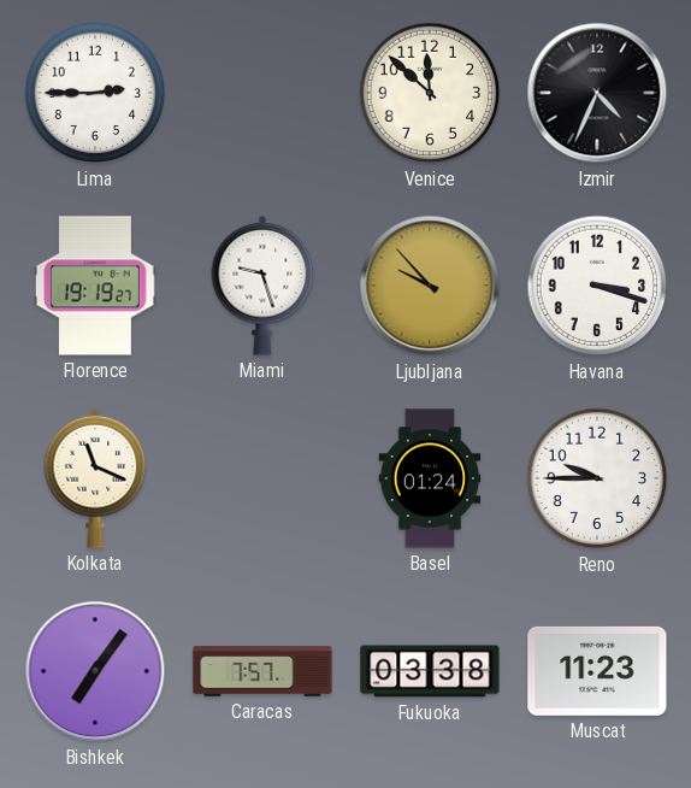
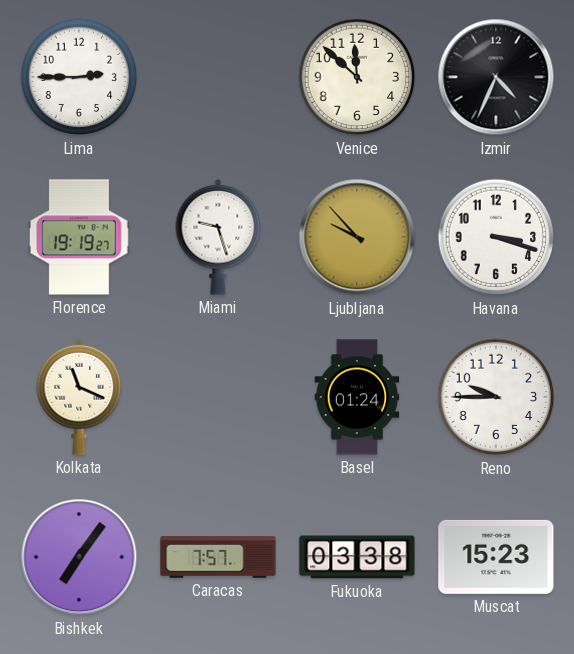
Muscat: 11:23 -> 15:23
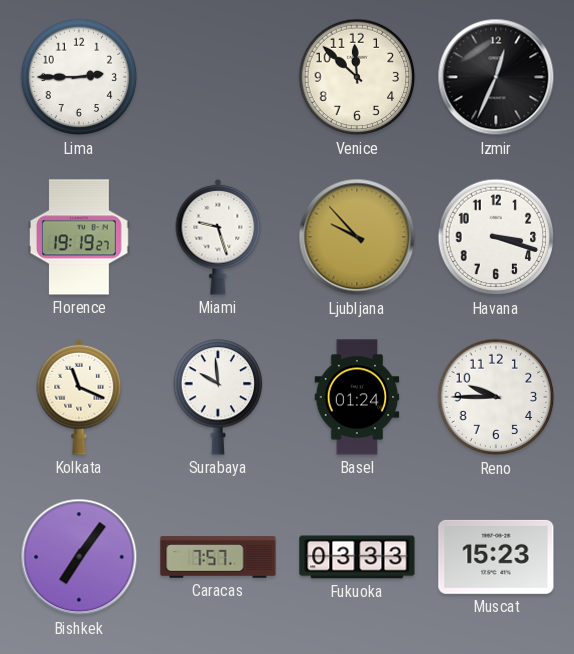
Izmir: 4:34 -> 12:34
Surabaya: none -> 9:59
Fukuoka: 03:38 -> 03:33
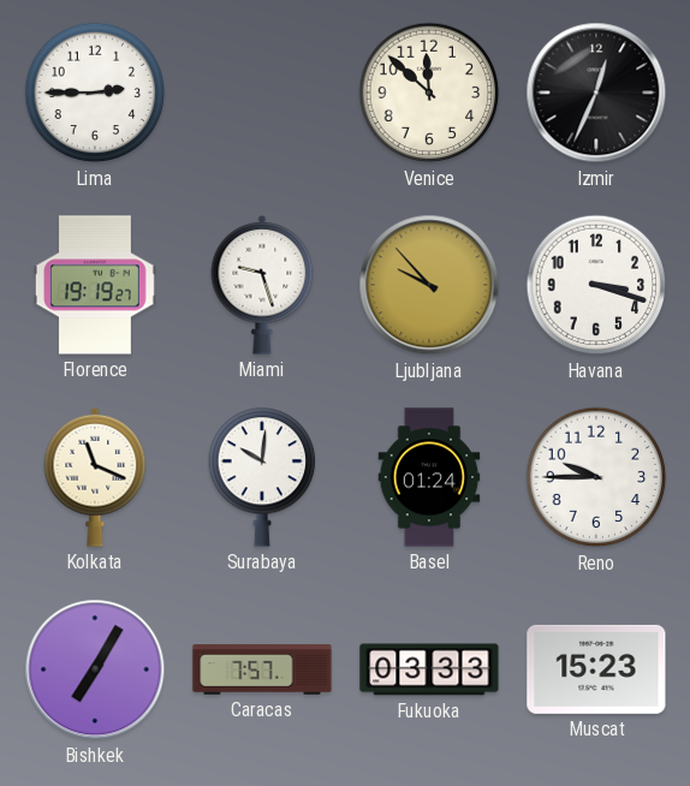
Surabaya: 9:59 -> 10:01
Bishkek: 7:06 -> 7:05
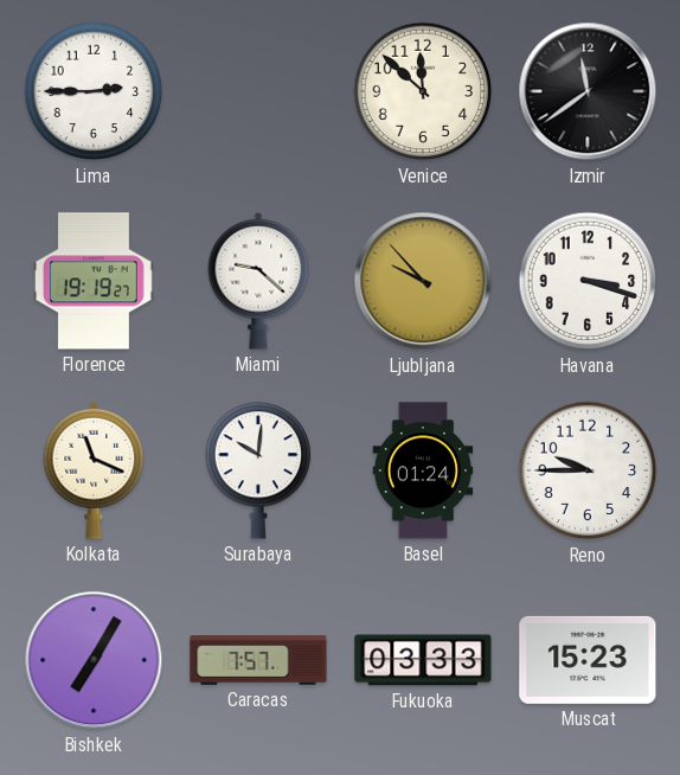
Izmir: 12:34 -> 11:39
Miami: 9:27 -> 9:22
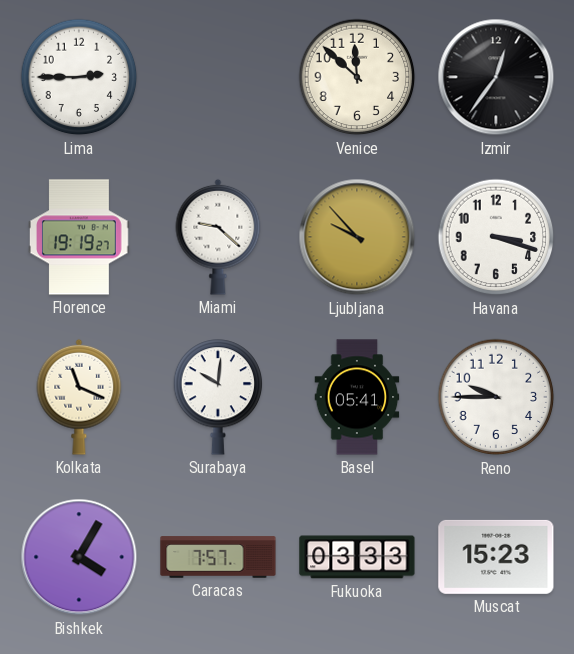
Izmir: 11:39 -> 12:36
Basel: 01:24 -> 05:41
Bishkek: 7:05 -> 4:05
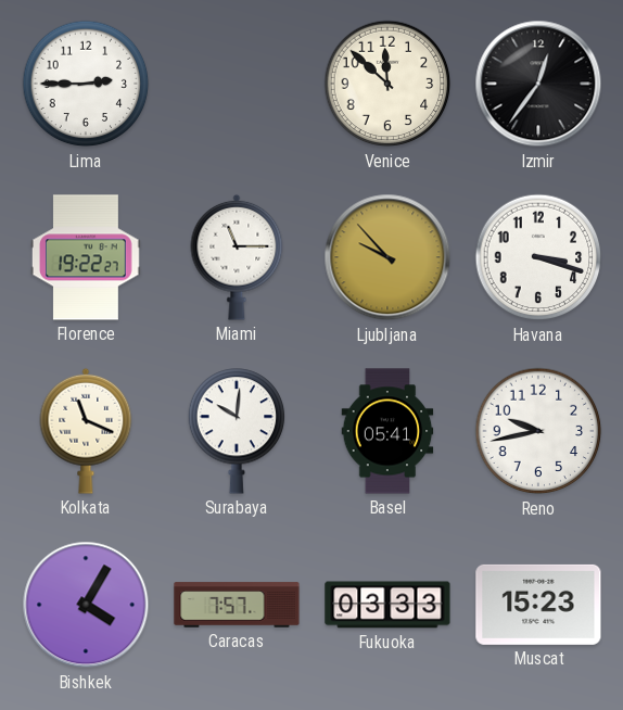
Florence: 19:19 -> 19:22
Miami: 9:22 -> 11:15
Reno: 9:45 -> 9:43
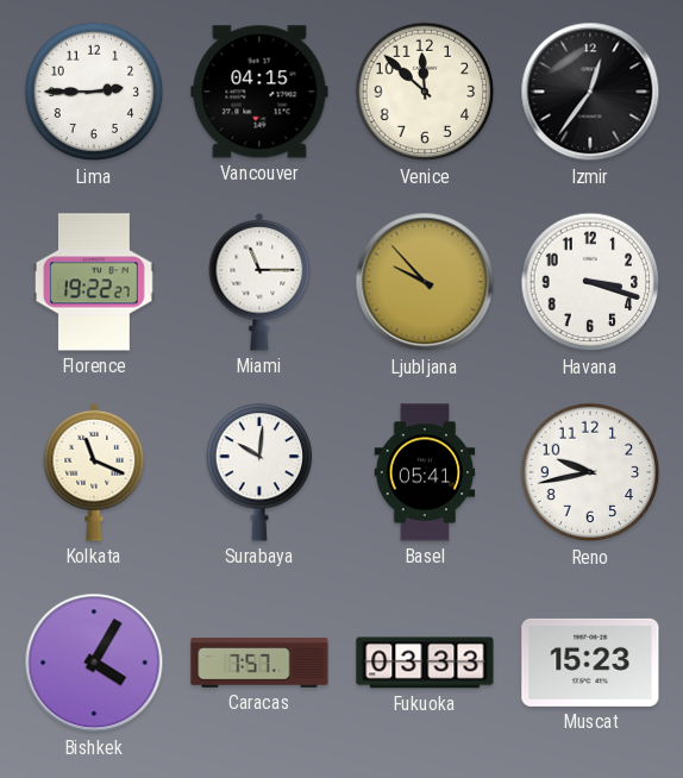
Vancouver: none -> 04:15
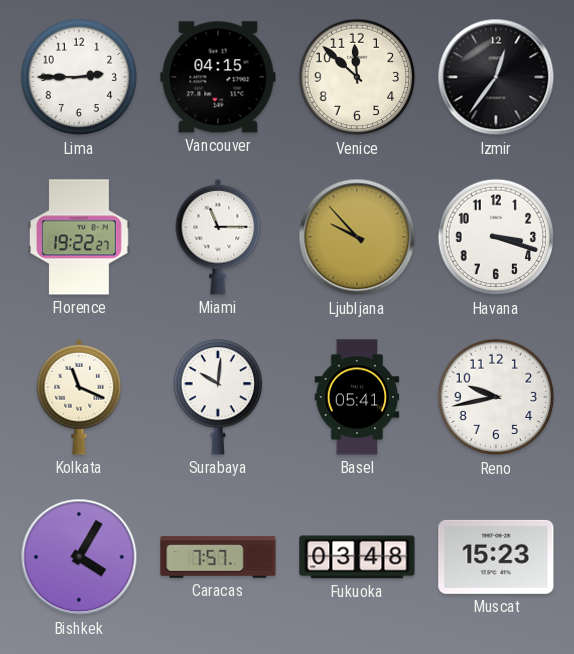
Fukuoka: 03:33 -> 03:48
